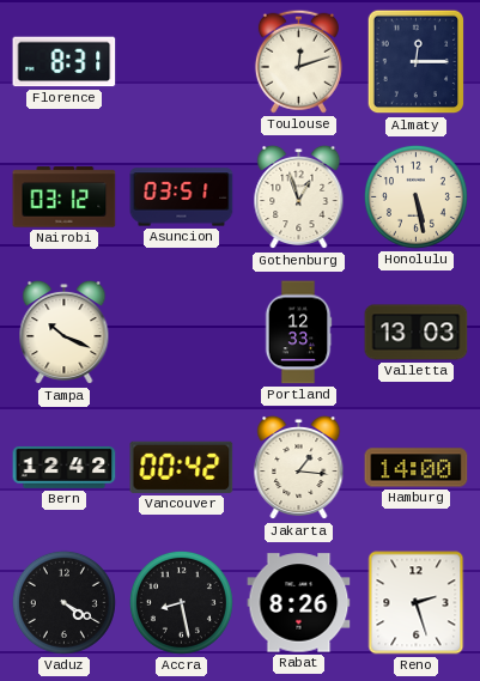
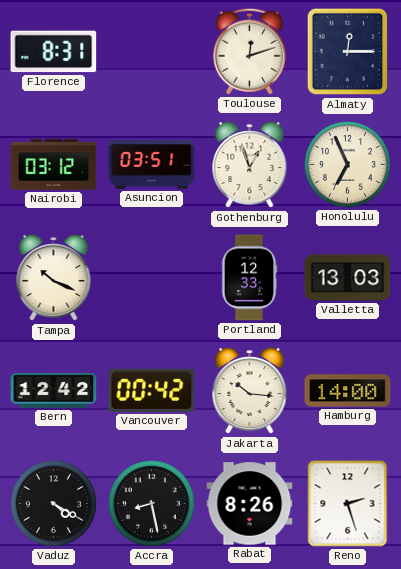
Honolulu: 5:28 -> 6:56
Jakarta: 1:16 -> 10:16
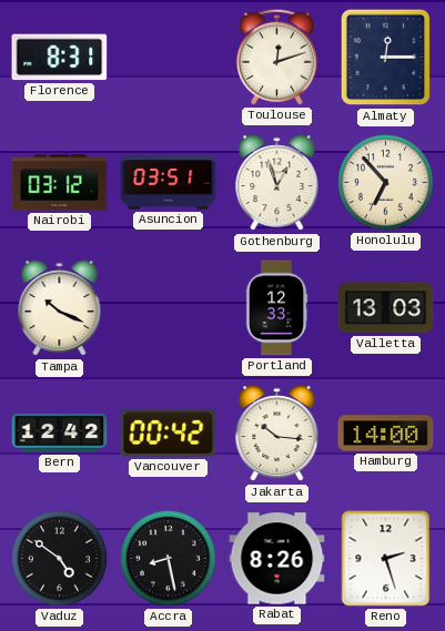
Honolulu: 6:56 -> 6:53
Vaduz: 4:20 -> 4:51
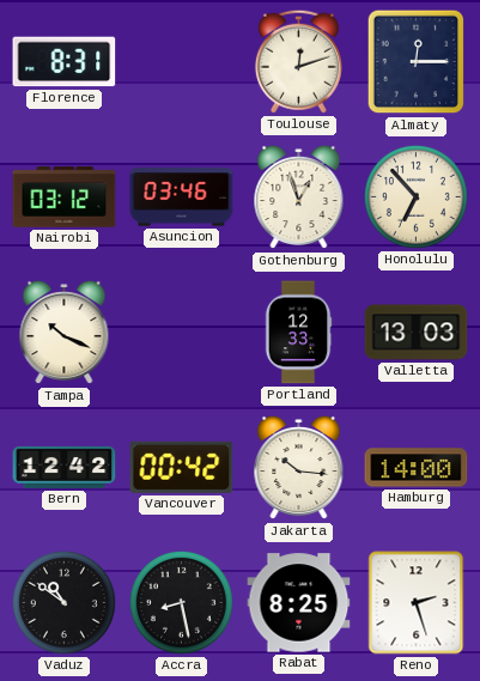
Asuncion: 03:51 -> 03:46
Vaduz: 4:51 -> 10:51
Rabat: 8:26 -> 8:25
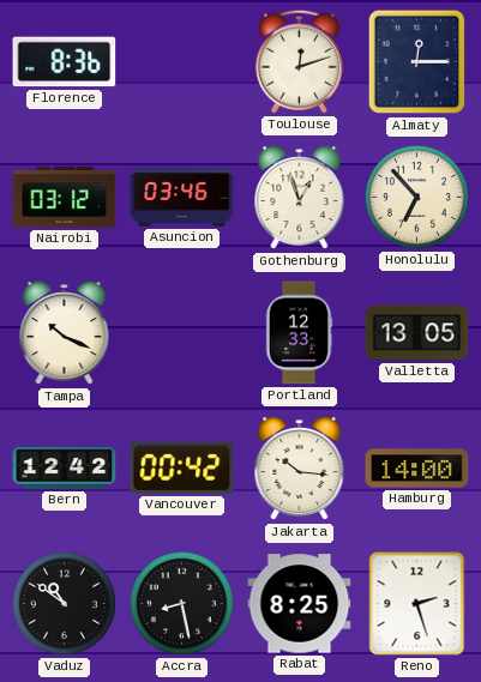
Florence: 8:31 -> 8:36
Valletta: 13:03 -> 13:05
